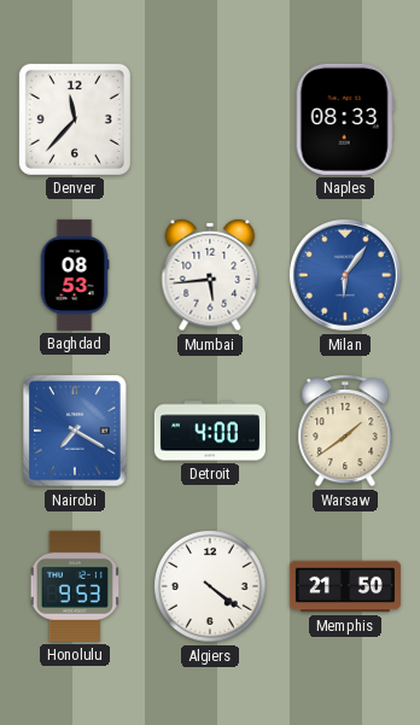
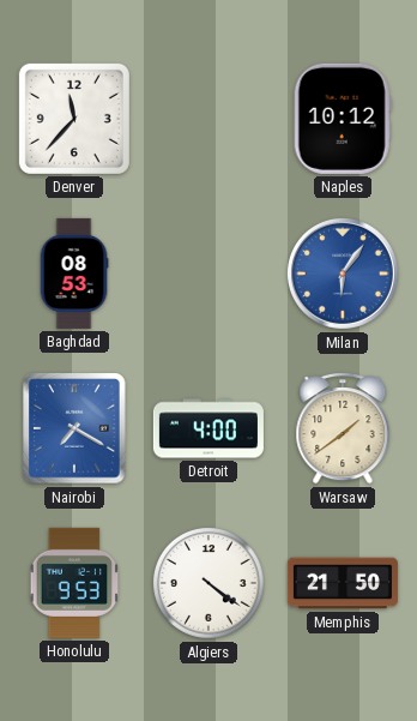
Naples: 08:33 -> 10:12
Mumbai: 5:44 -> none
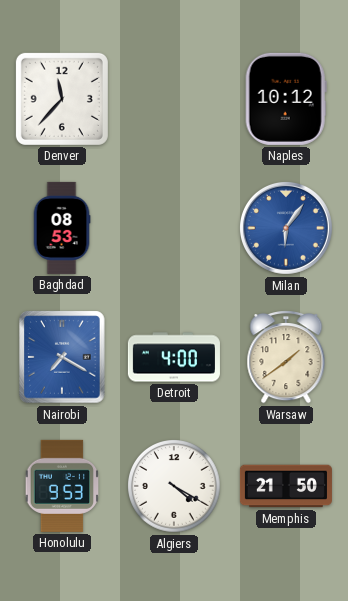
Algiers: 4:21 -> 4:20
